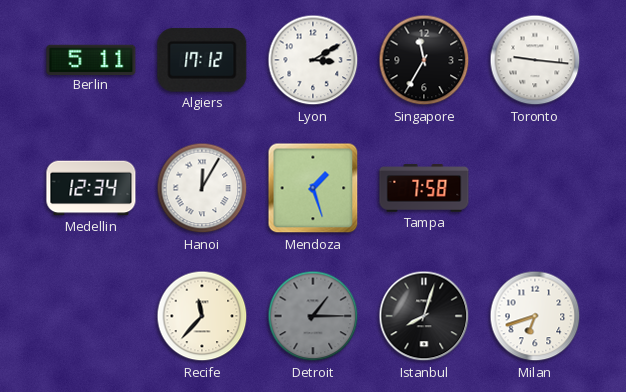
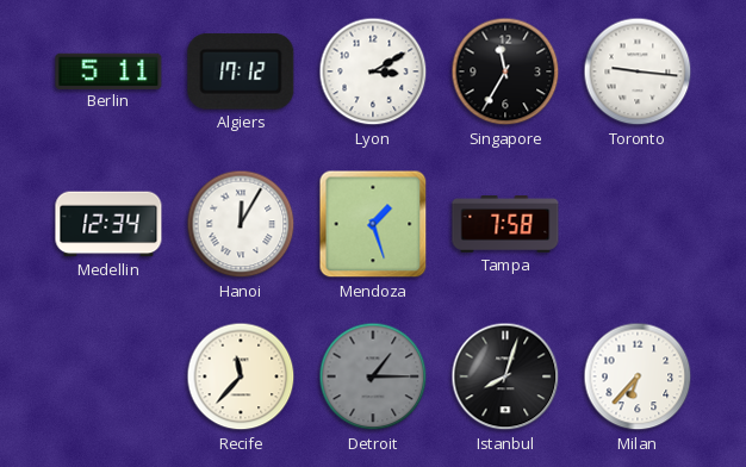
Milan: 6:42 -> 6:37
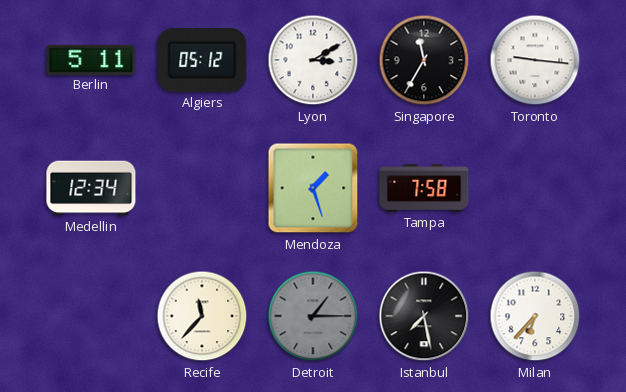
Algiers: 17:12 -> 05:12
Hanoi: 12:05 -> none
Istanbul: 8:03 -> 7:28
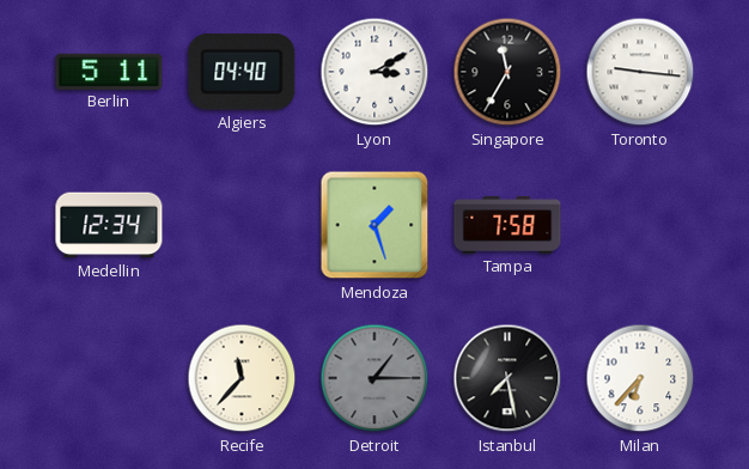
Algiers: 05:12 -> 04:40
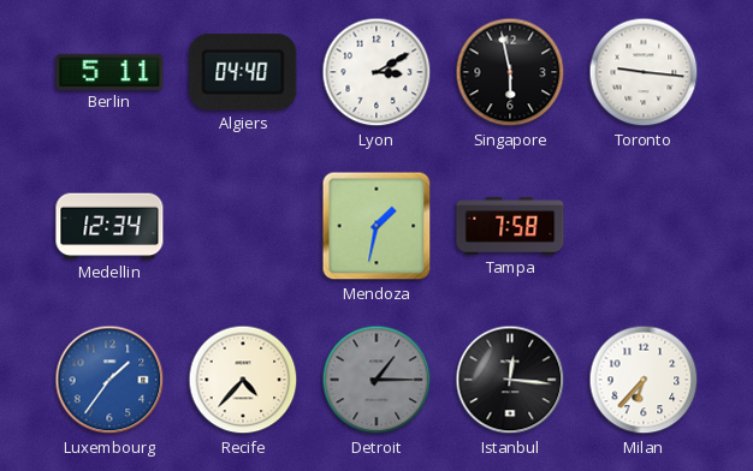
Singapore: 11:35 -> 5:58
Mendoza: 1:27 -> 1:32
Luxembourg: none -> 1:36
Recife: 11:37 -> 4:37
Istanbul: 7:28 -> 12:16
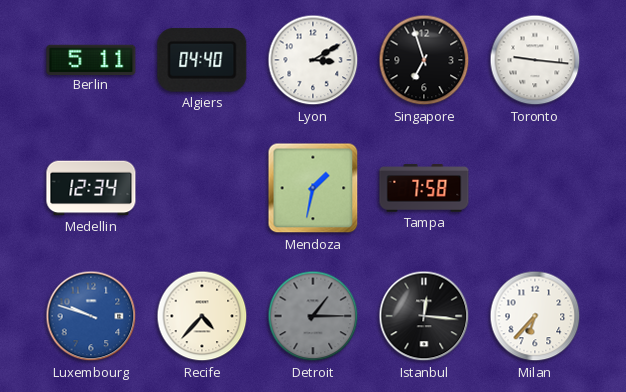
Singapore: 5:58 -> 6:57
Luxembourg: 1:36 -> 9:48
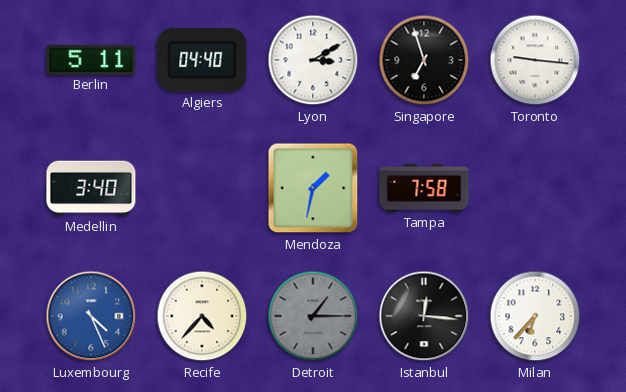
Medellin: 12:34 -> 3:40
Luxembourg: 9:48 -> 4:26
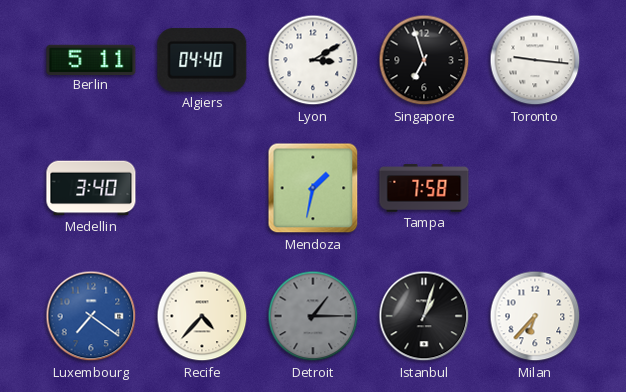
Luxembourg: 4:26 -> 7:21
Istanbul: 12:16 -> 1:03
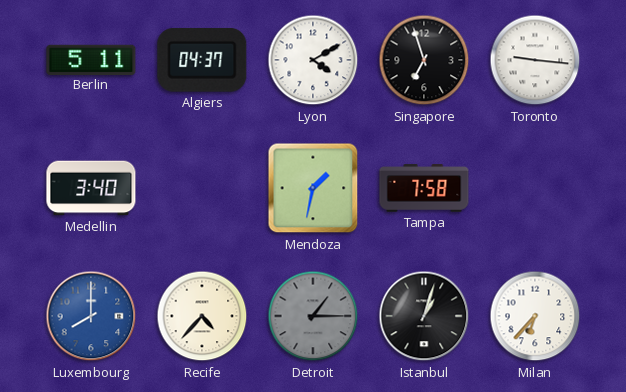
Algiers: 04:40 -> 04:37
Lyon: 3:10 -> 4:10
Luxembourg: 7:21 -> 8:00
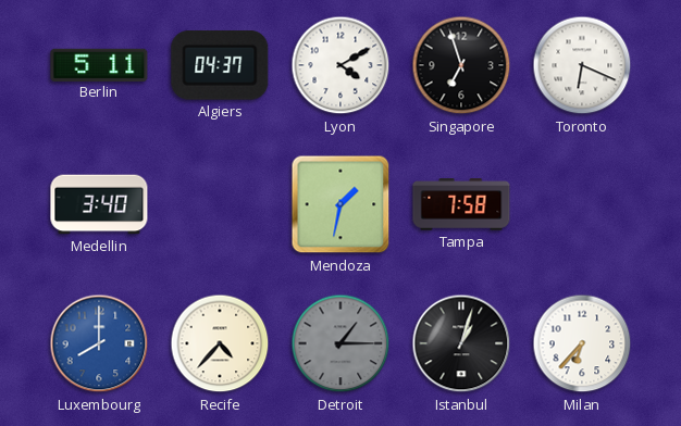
Toronto: 9:16 -> 6:19
